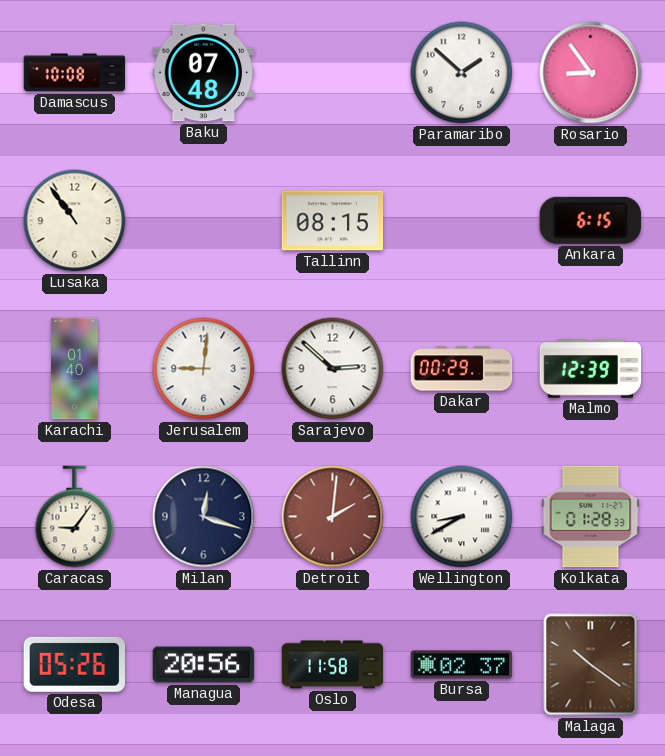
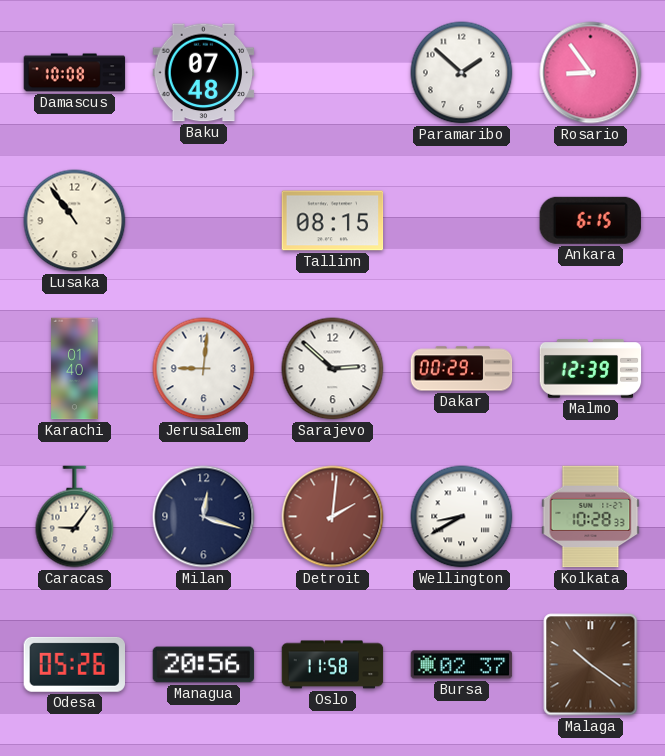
Kolkata: 01:28 -> 10:28
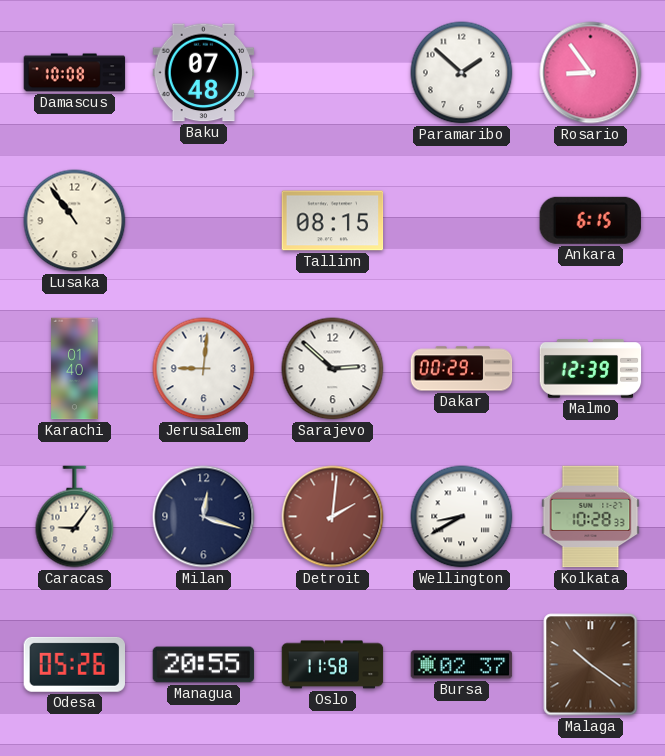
Managua: 20:56 -> 20:55
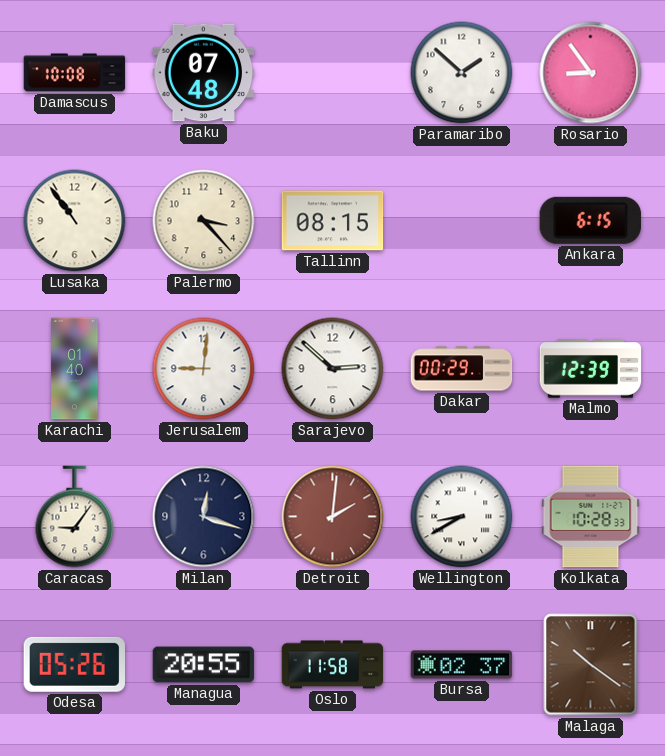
Palermo: none -> 3:23
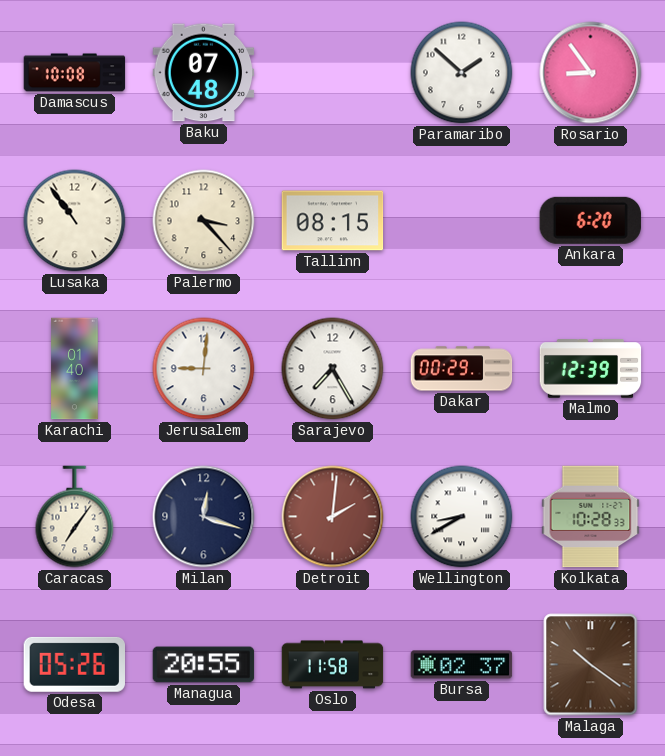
Ankara: 6:15 -> 6:20
Sarajevo: 2:52 -> 7:25
Caracas: 9:06 -> 7:06
